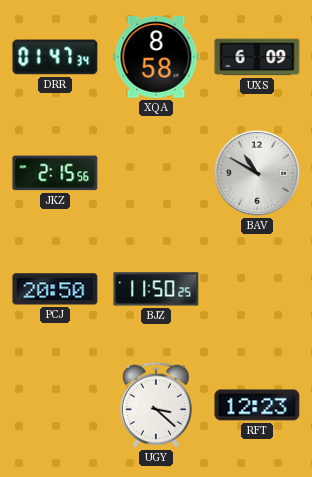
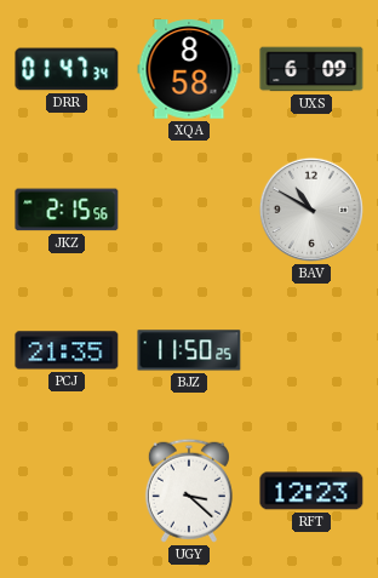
PCJ: 20:50 -> 21:35
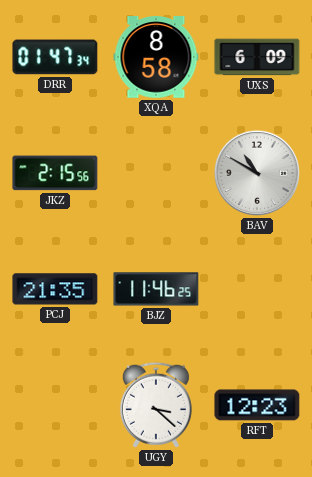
BJZ: 11:50 -> 11:46
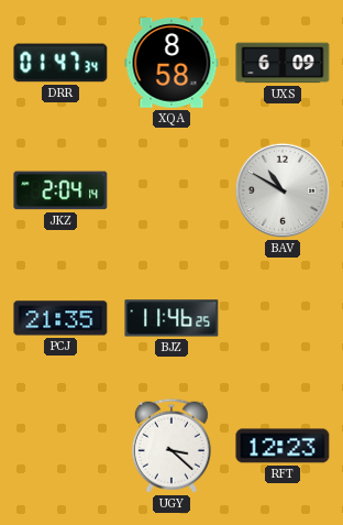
JKZ: 2:15 -> 2:04
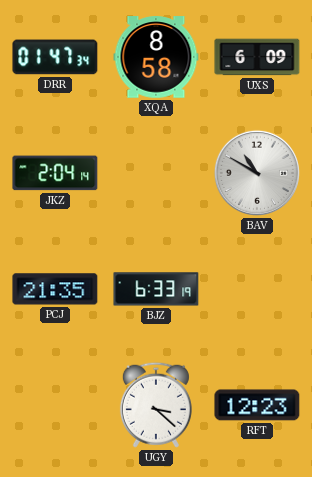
BJZ: 11:46 -> 6:33
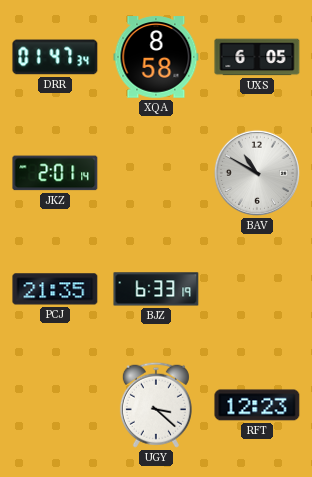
UXS: 6:09 -> 6:05
JKZ: 2:04 -> 2:01
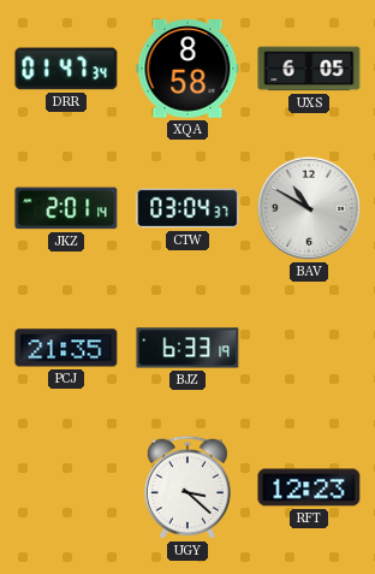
CTW: none -> 03:04
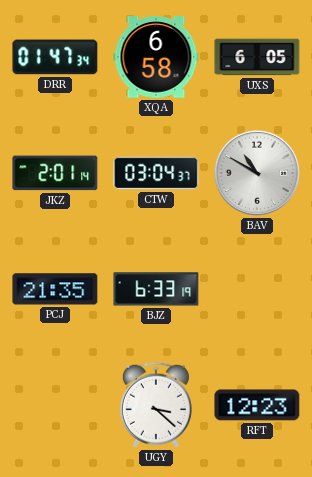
XQA: 8:58 -> 6:58
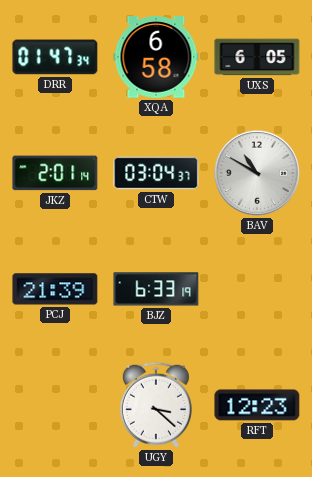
PCJ: 21:35 -> 21:39
